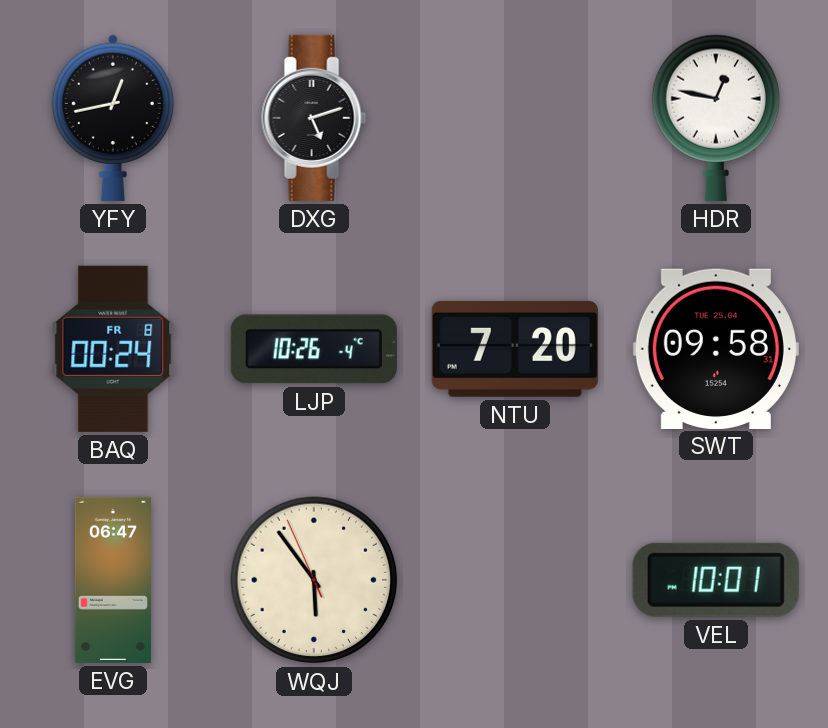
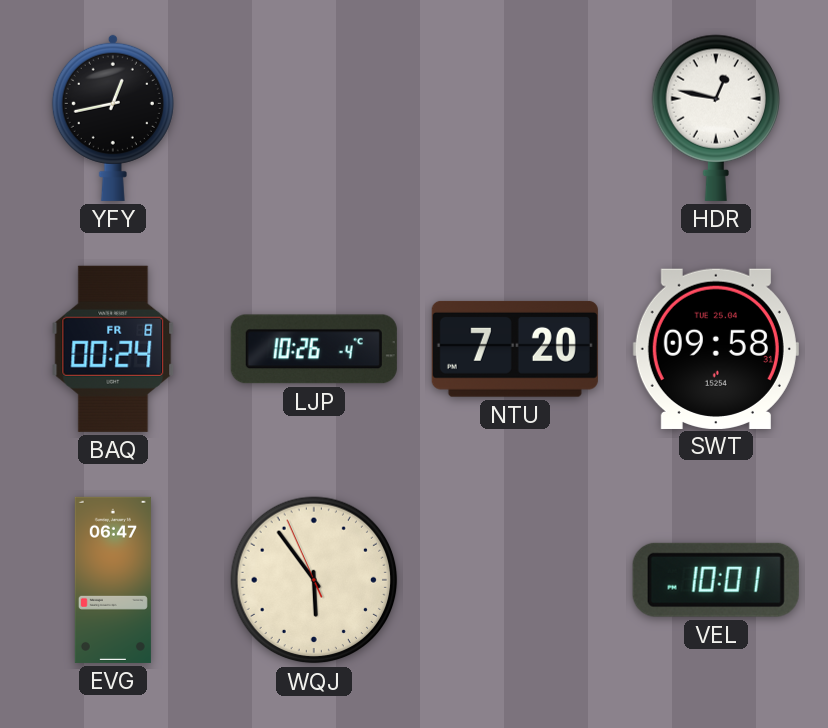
DXG: 5:12 -> none
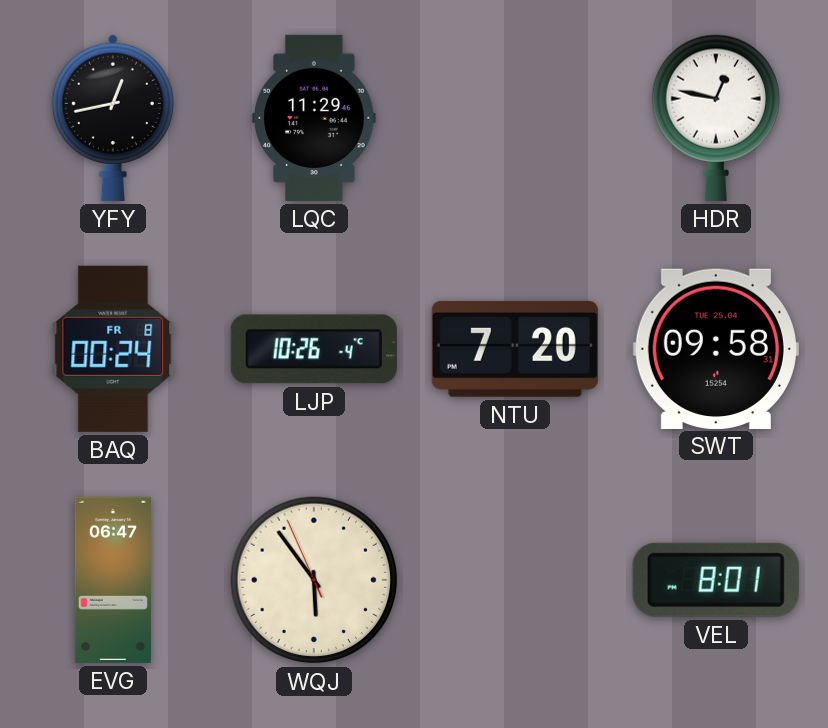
LQC: none -> 11:29
VEL: 10:01 -> 8:01
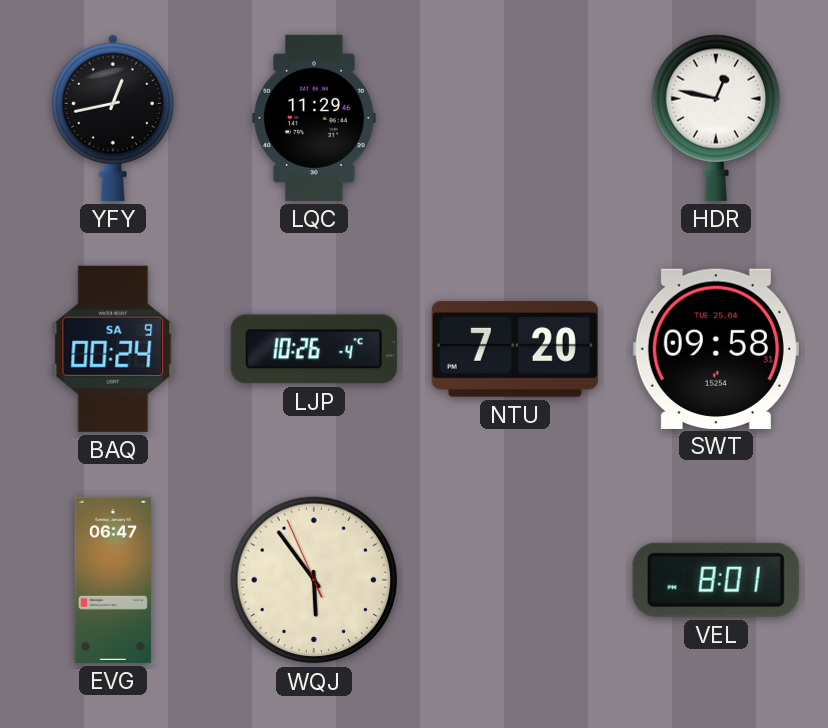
BAQ date: FR 8 -> SA 9
